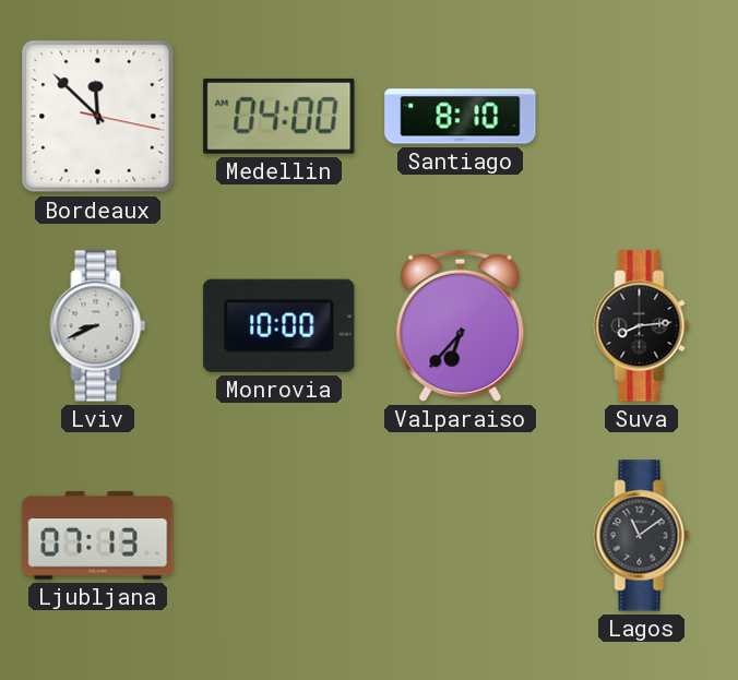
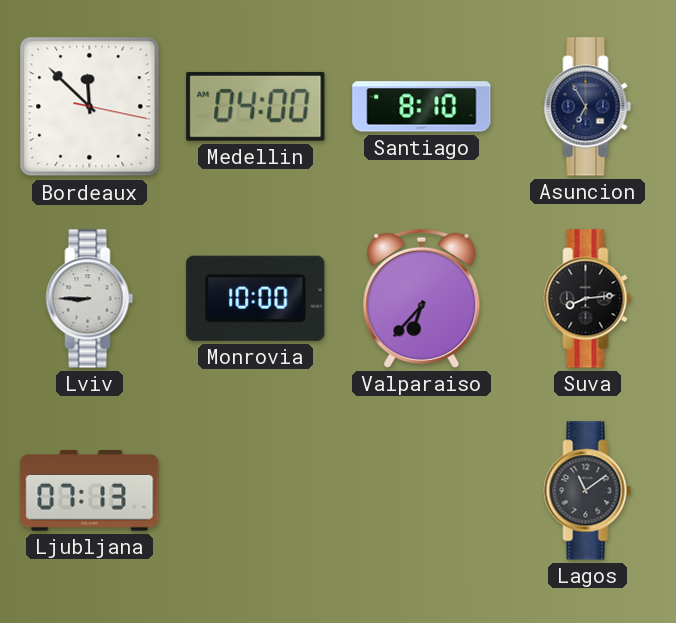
Asuncion: none -> 6:55
Lviv: 8:41 -> 8:45
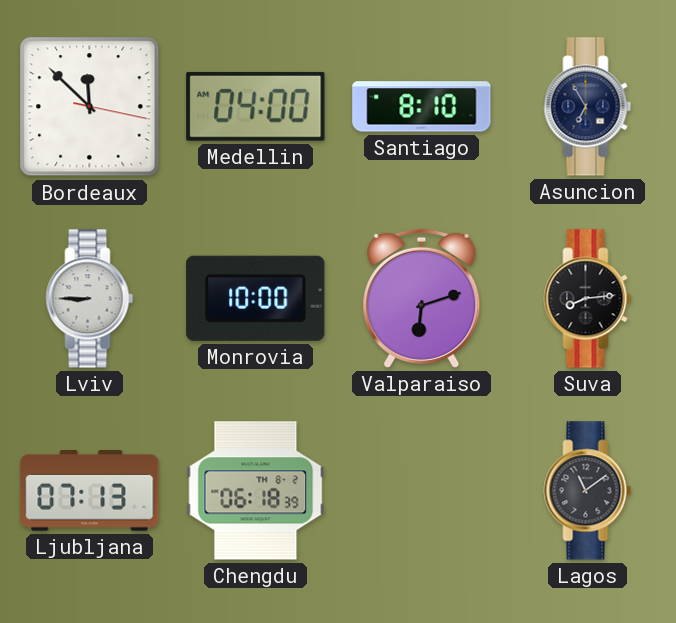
Valparaiso: 6:37 -> 6:12
Chengdu: none -> 06:18
